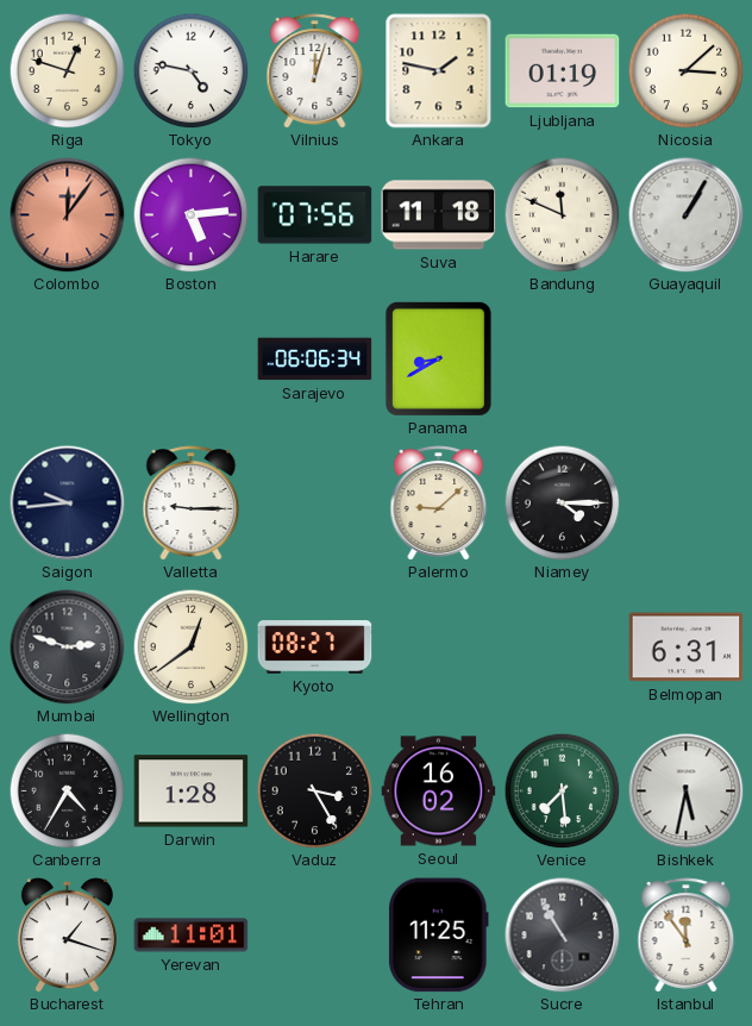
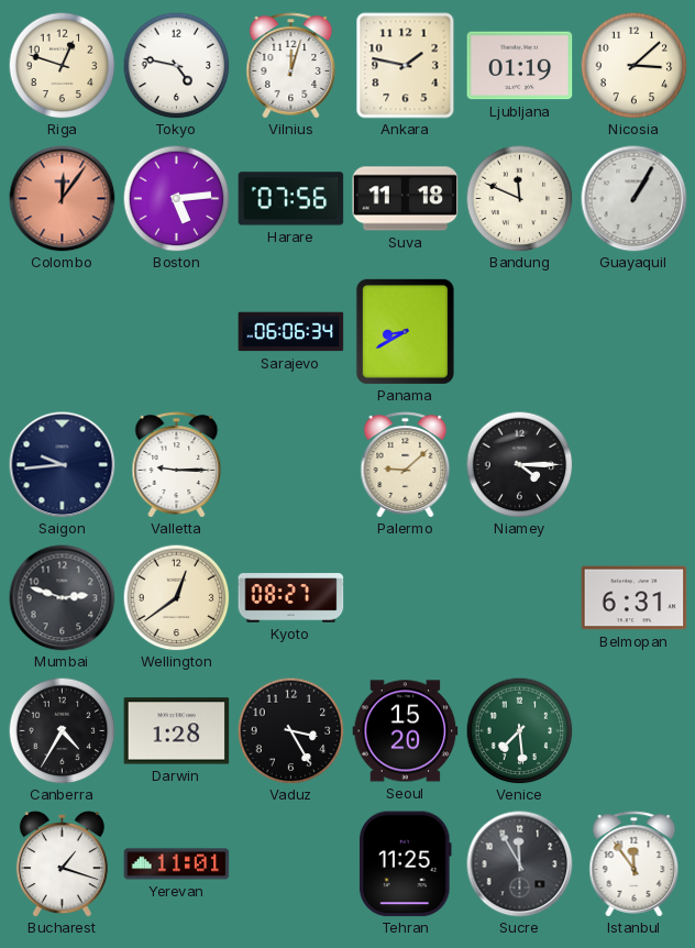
Seoul: 16:02 -> 15:20
Bishkek: 5:32 -> none
Sucre: 10:55 -> 11:55
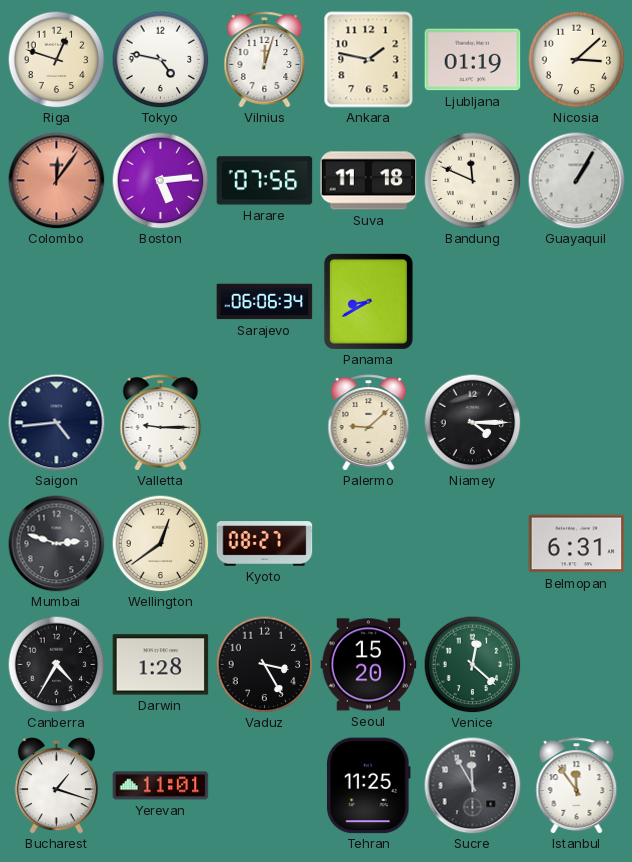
Saigon: 9:44 -> 4:44
Venice: 7:29 -> 12:22
